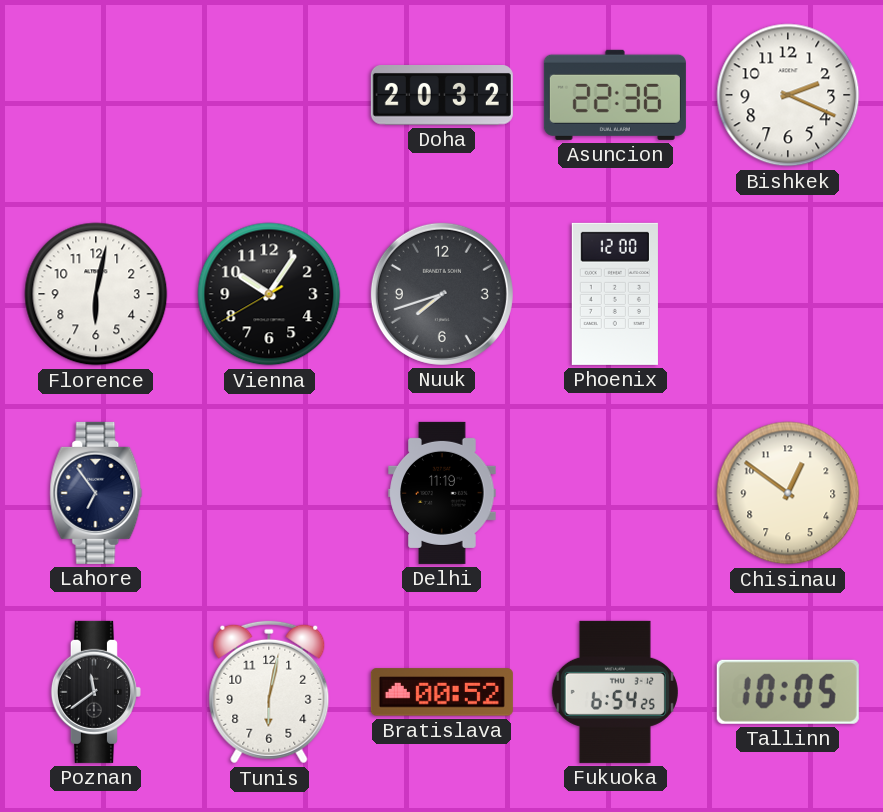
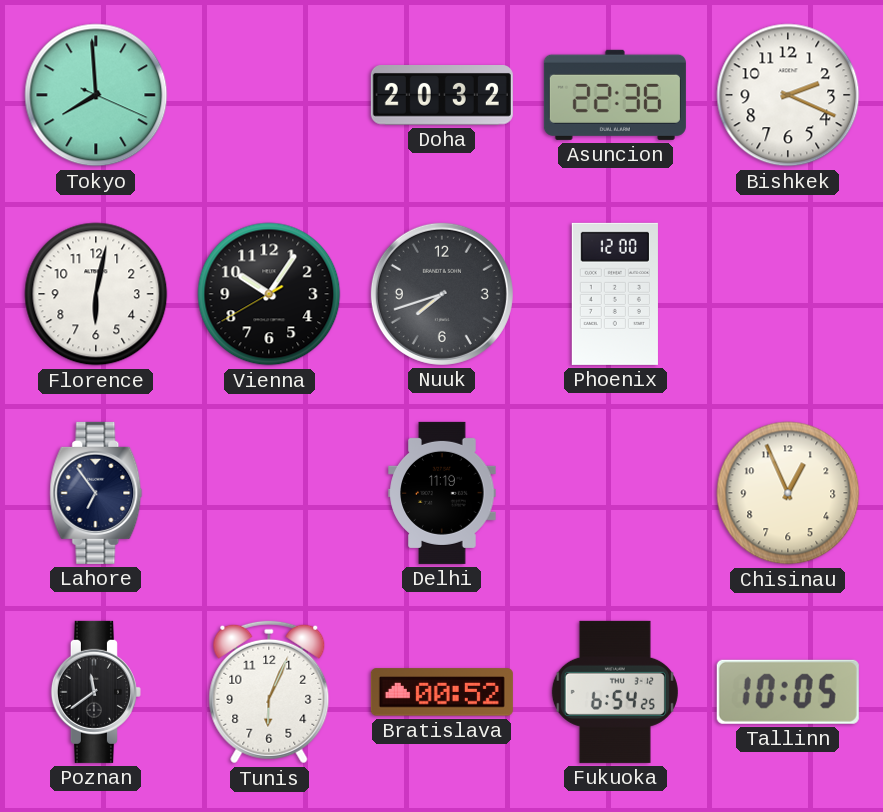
Tokyo: none -> 7:59
Chisinau: 12:51 -> 12:56
Tunis: 6:02 -> 6:04
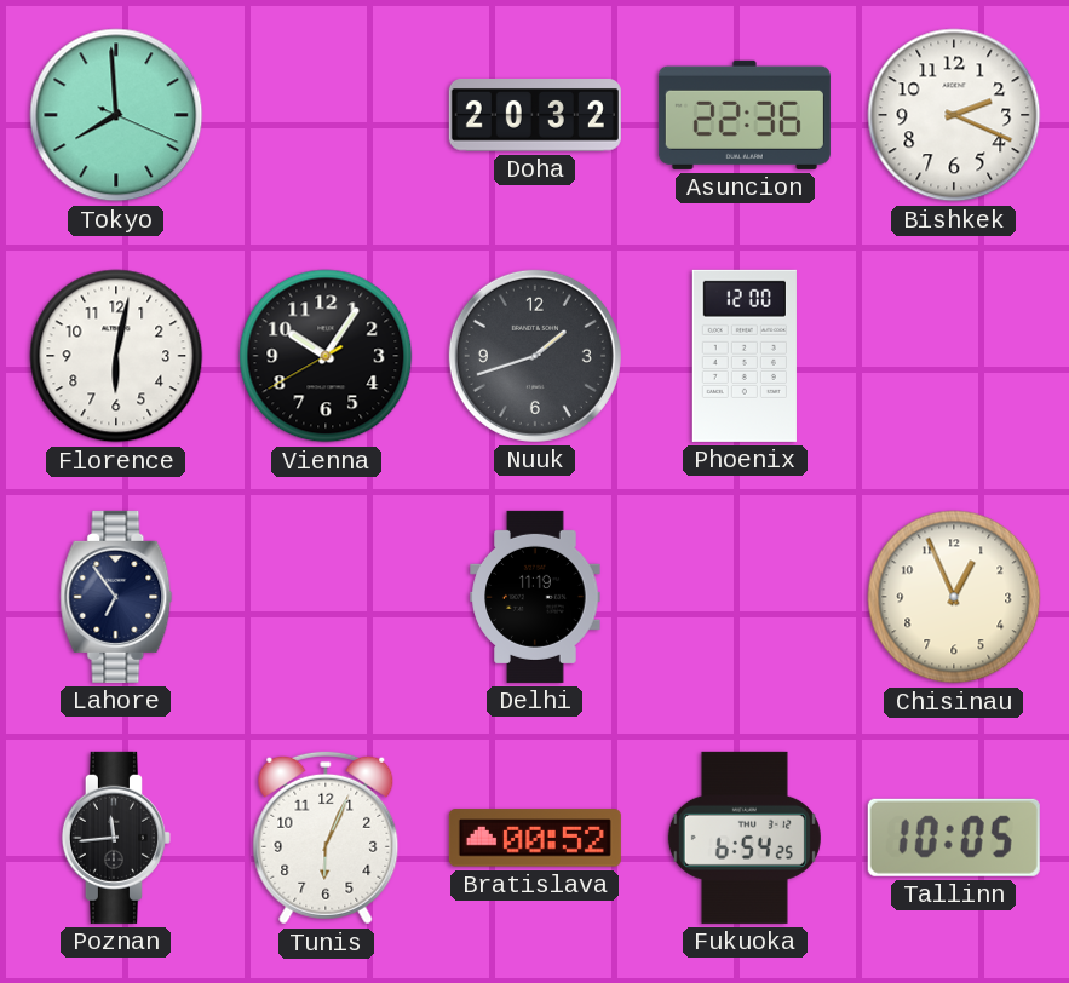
Nuuk: 7:42 -> 1:42
Poznan: 11:39 -> 11:44
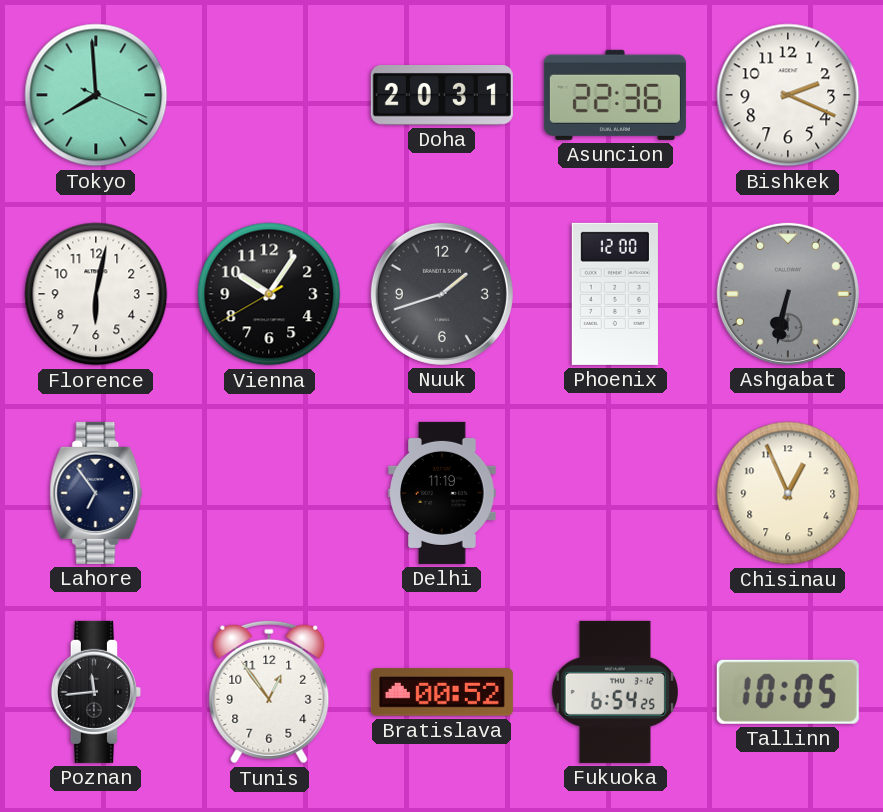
Doha: 20:32 -> 20:31
Ashgabat: none -> 6:32
Tunis: 6:04 -> 12:54
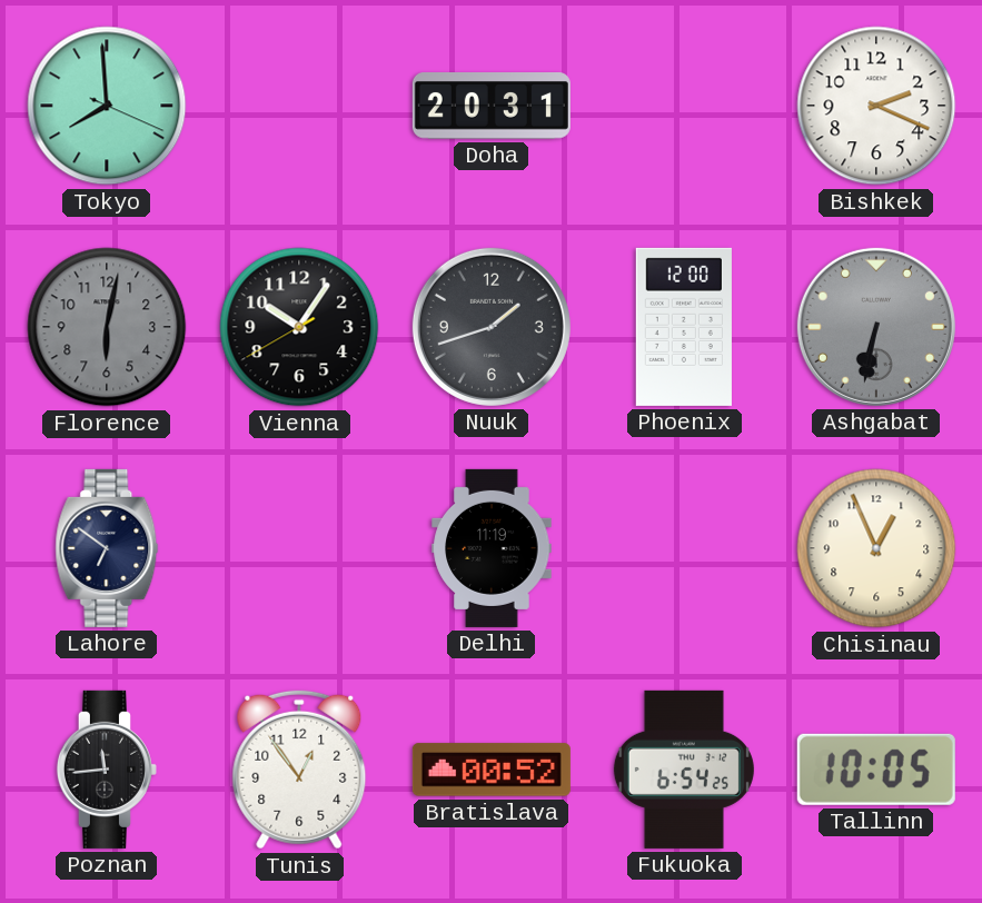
Asuncion: 22:36 -> none
Florence dial: white -> grey
Lahore: 6:54 -> 6:51
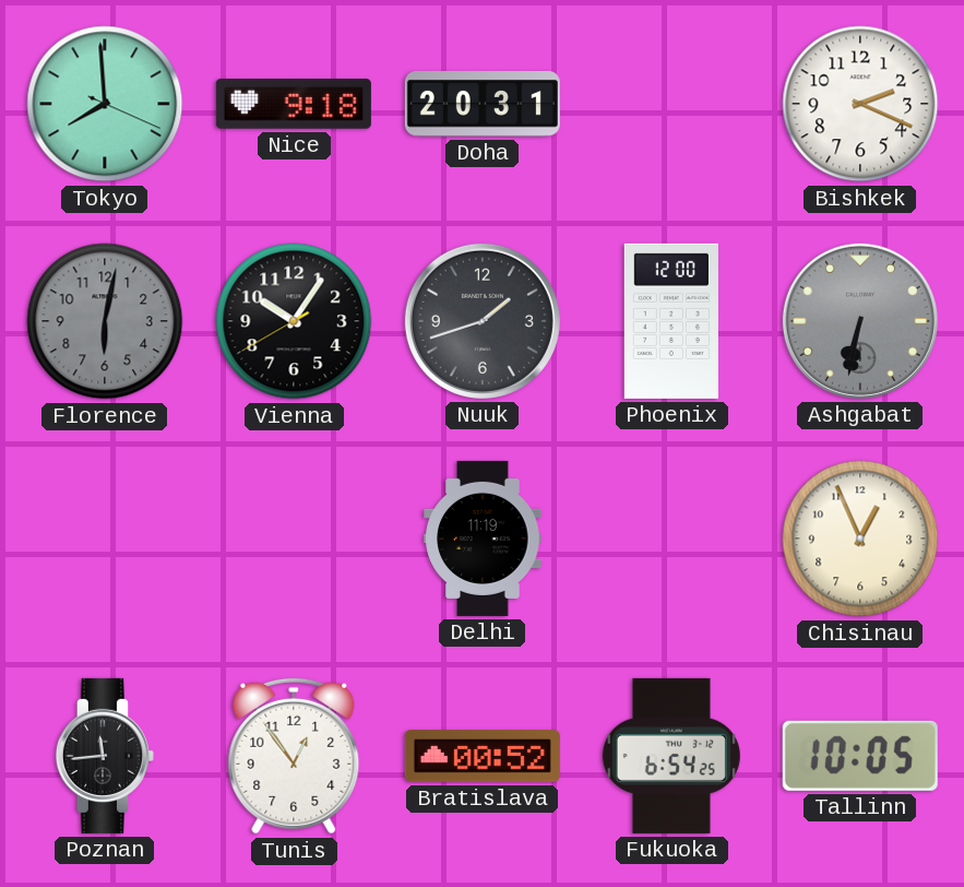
Nice: none -> 9:18
Lahore: 6:51 -> none
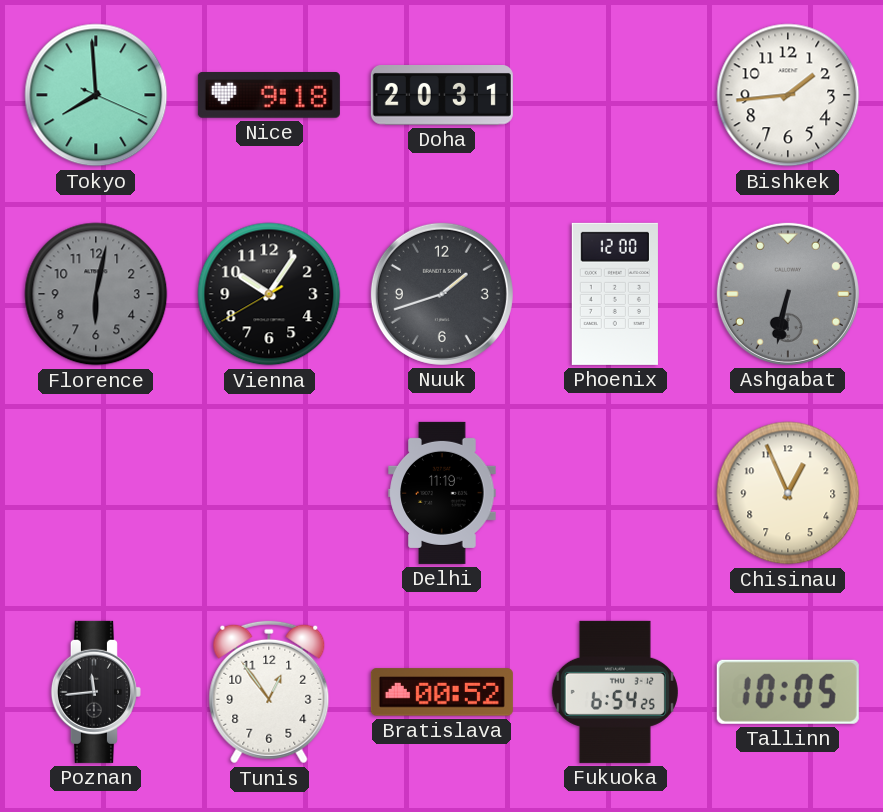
Bishkek: 2:19 -> 1:44
